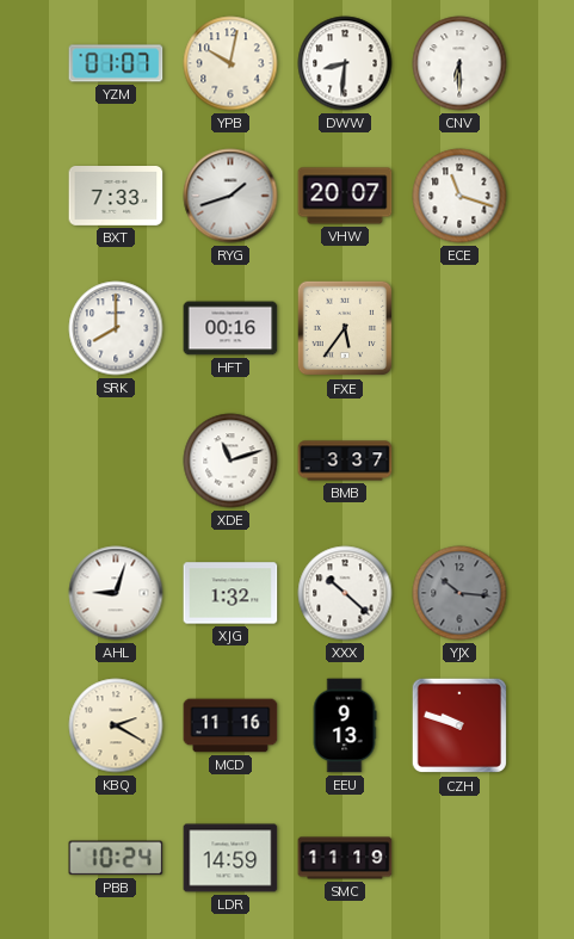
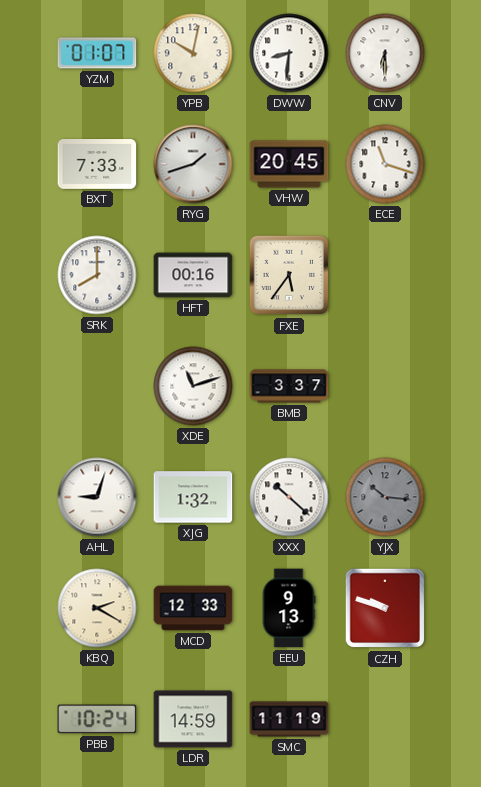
VHW: 20:07 -> 20:45
MCD: 11:16 -> 12:33
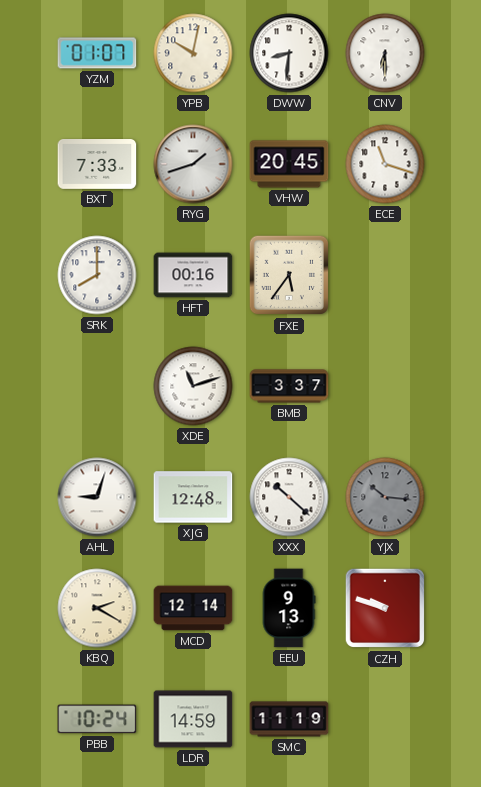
XJG: 1:32 -> 12:48
MCD: 12:33 -> 12:14
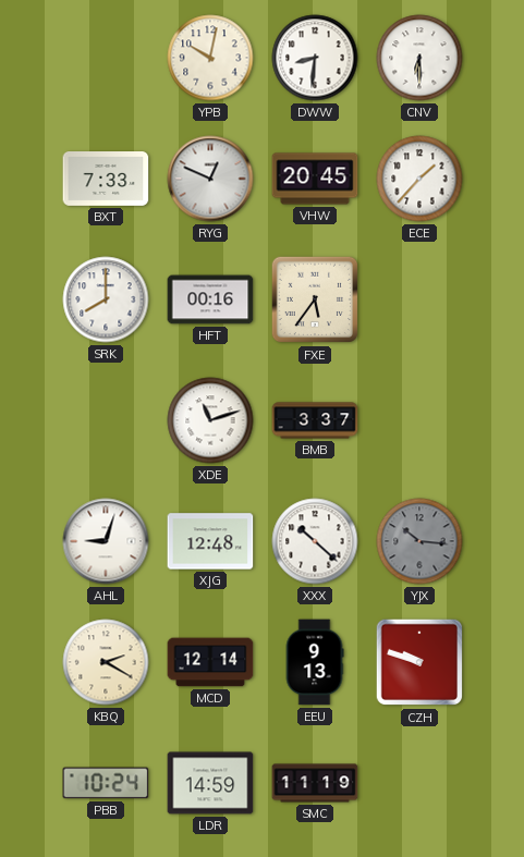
YZM: 01:07 -> none
RYG: 1:42 -> 12:49
ECE: 11:18 -> 1:37
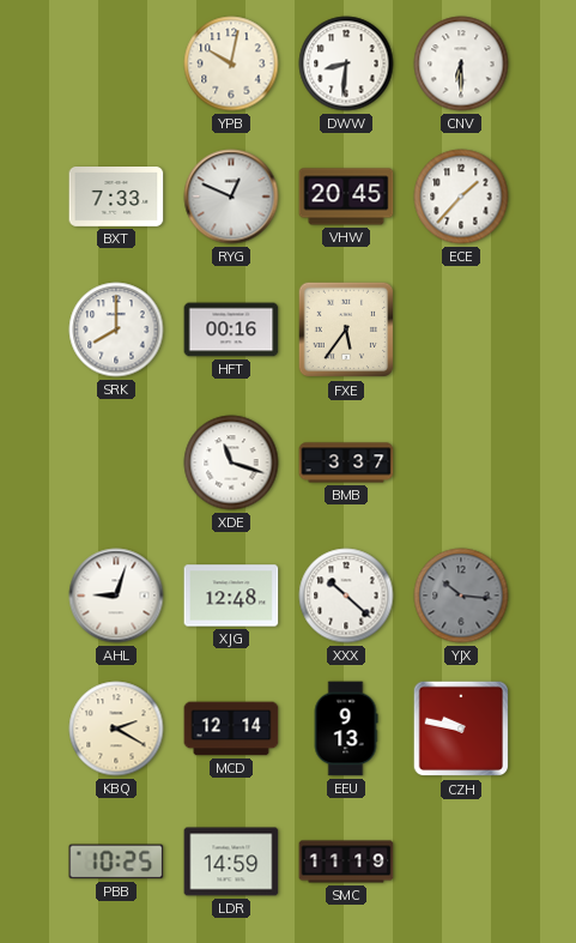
XDE: 11:12 -> 11:18
CZH: 9:48 -> 9:47
PBB: 10:24 -> 10:25
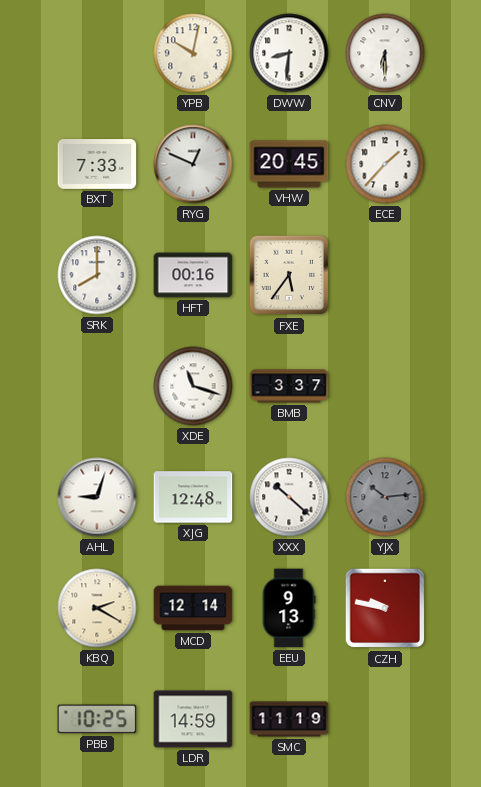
YJX: 10:16 -> 10:14
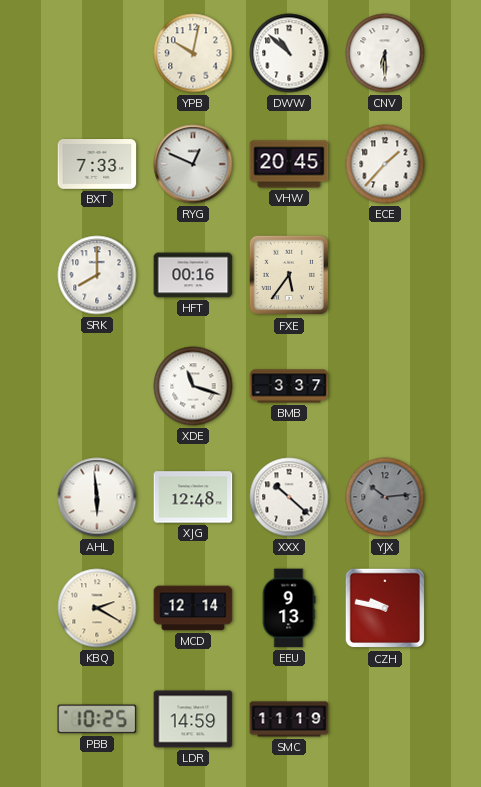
DWW: 8:31 -> 10:52
AHL: 9:03 -> 5:59
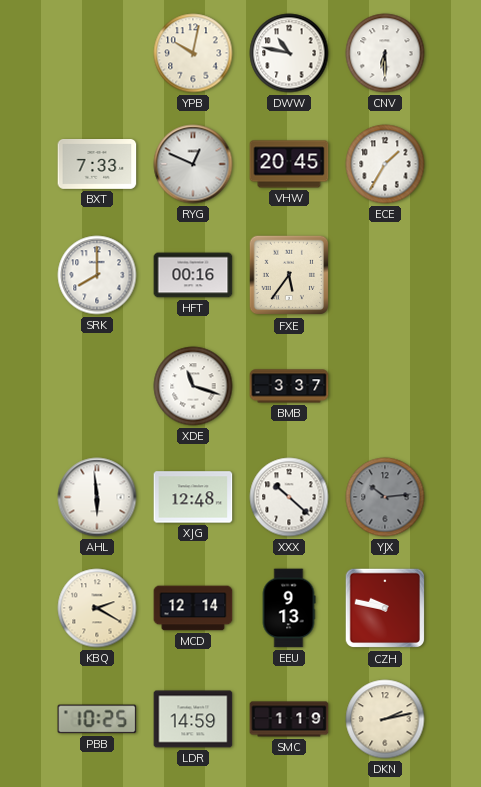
DWW: 10:52 -> 10:47
ECE: 1:37 -> 1:35
SMC: 11:19 -> 1:19
DKN: none -> 2:13
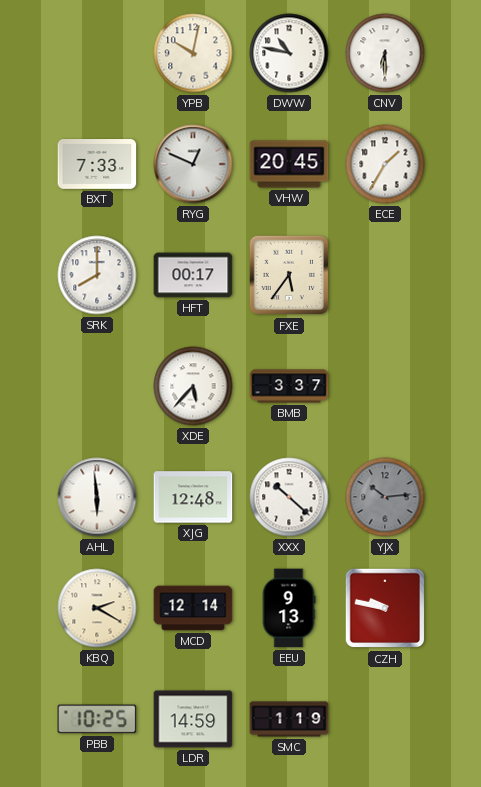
HFT: 00:16 -> 00:17
XDE: 11:18 -> 5:37
DKN: 2:13 -> none
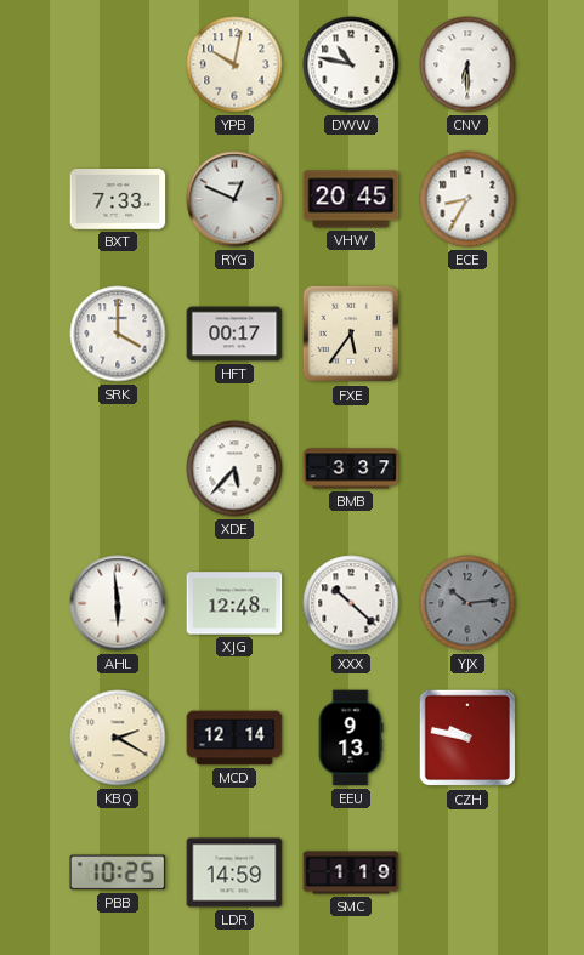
ECE: 1:35 -> 8:35
SRK: 8:00 -> 4:00
